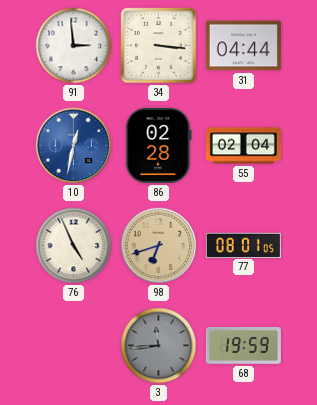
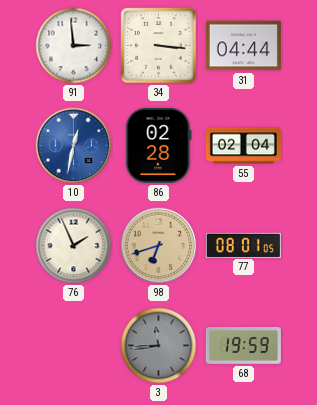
76: 4:56 -> 1:56
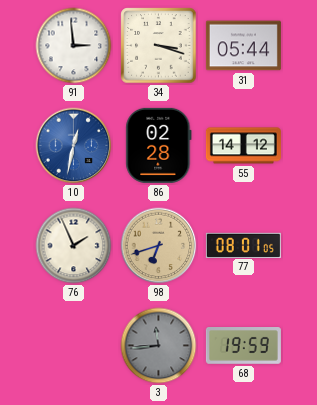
34: 3:16 -> 3:18
31: 04:44 -> 05:44
55: 02:04 -> 14:12
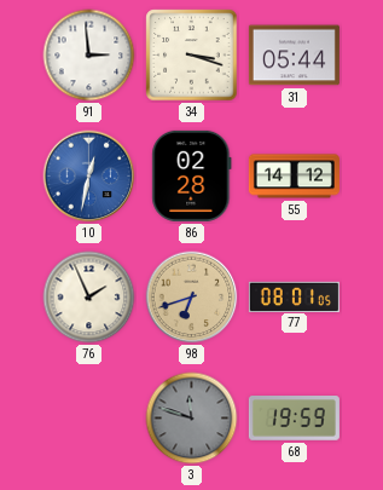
3: 11:44 -> 11:48
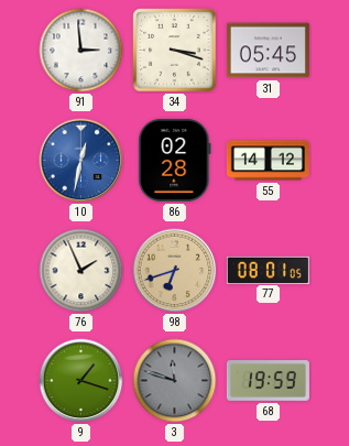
31: 05:44 -> 05:45
9: none -> 1:18
